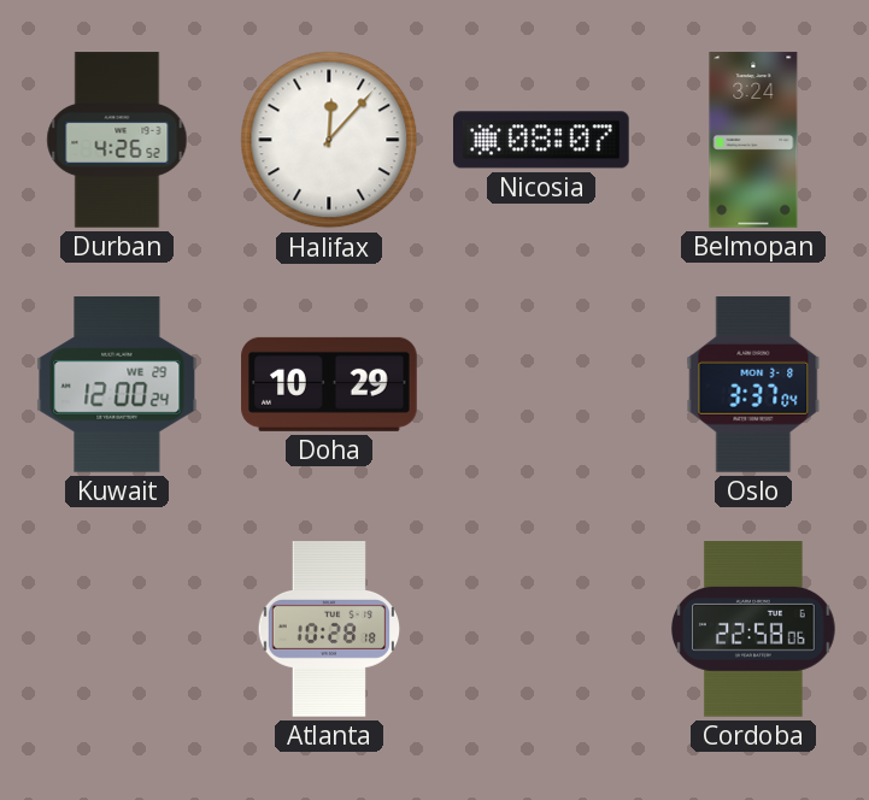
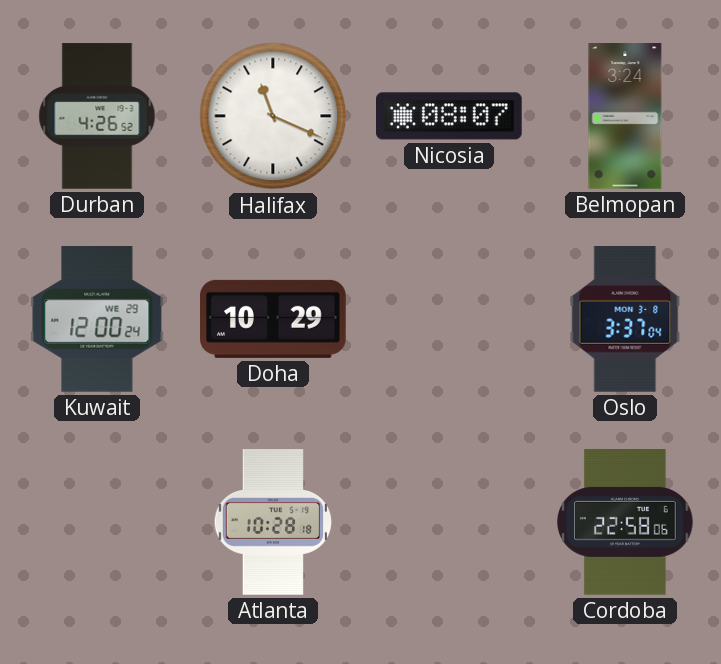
Halifax: 12:07 -> 11:19
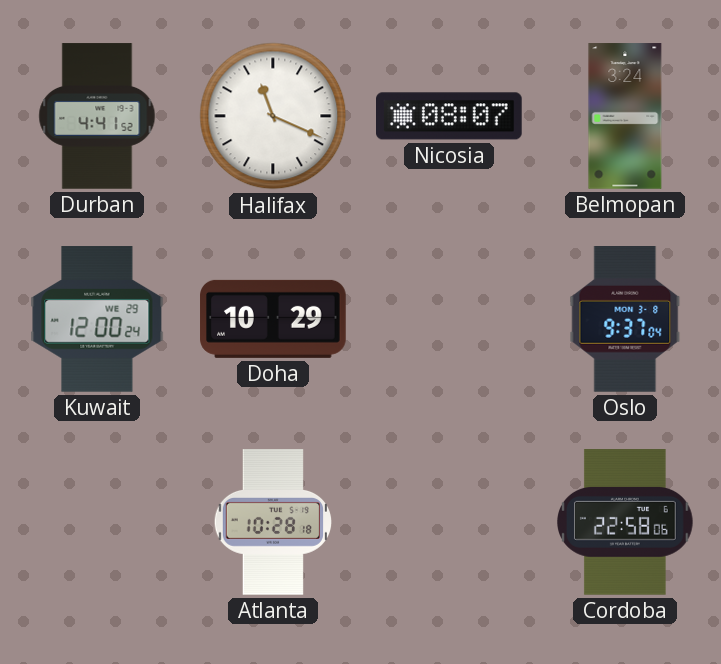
Durban: 4:26 -> 4:41
Oslo: 3:37 -> 9:37
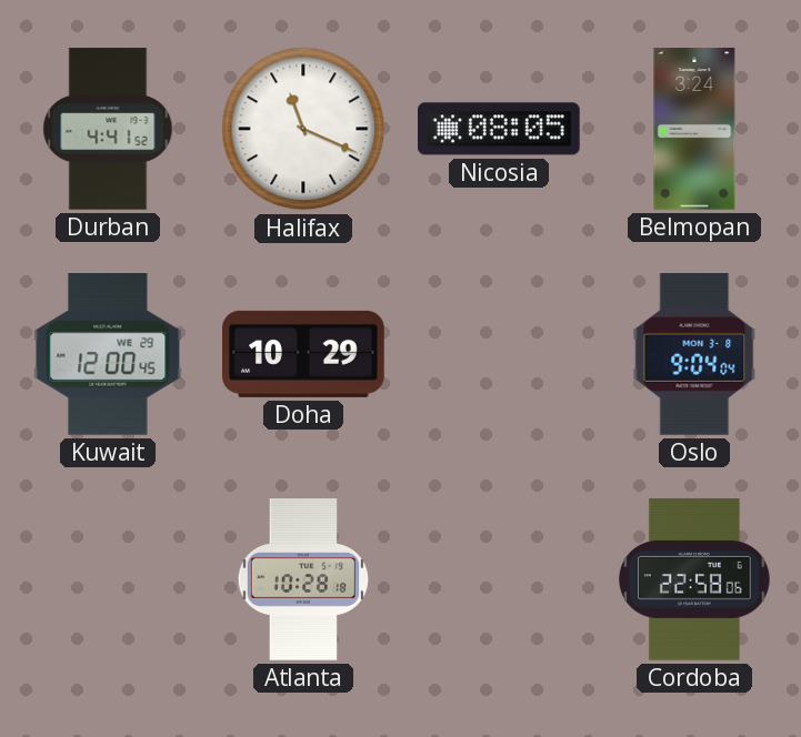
Nicosia: 08:07 -> 08:05
Kuwait: 12:00:24 -> 12:00:45
Oslo: 9:37 -> 9:04
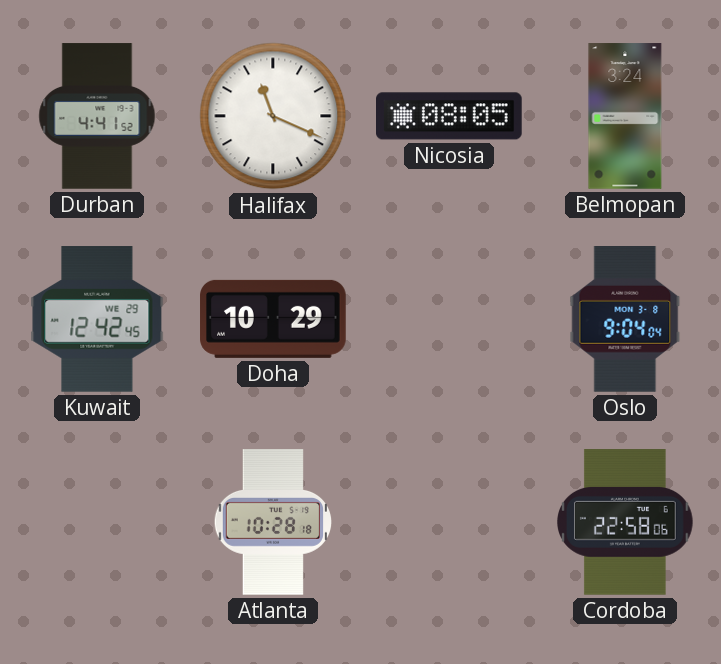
Kuwait: 12:00 -> 12:42
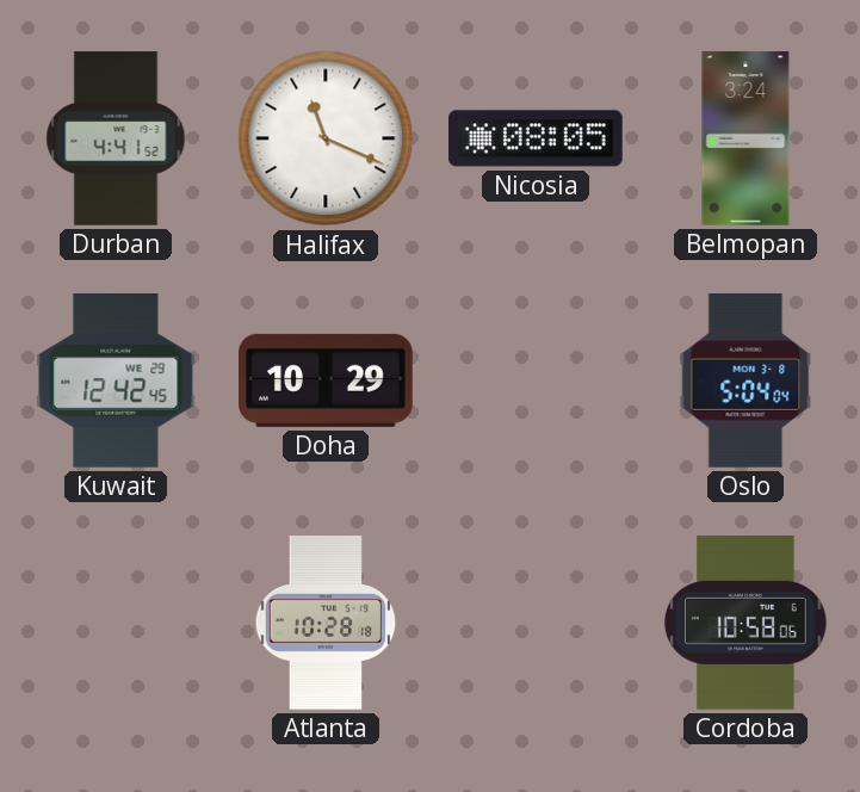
Oslo: 9:04 -> 5:04
Cordoba: 22:58 -> 10:58
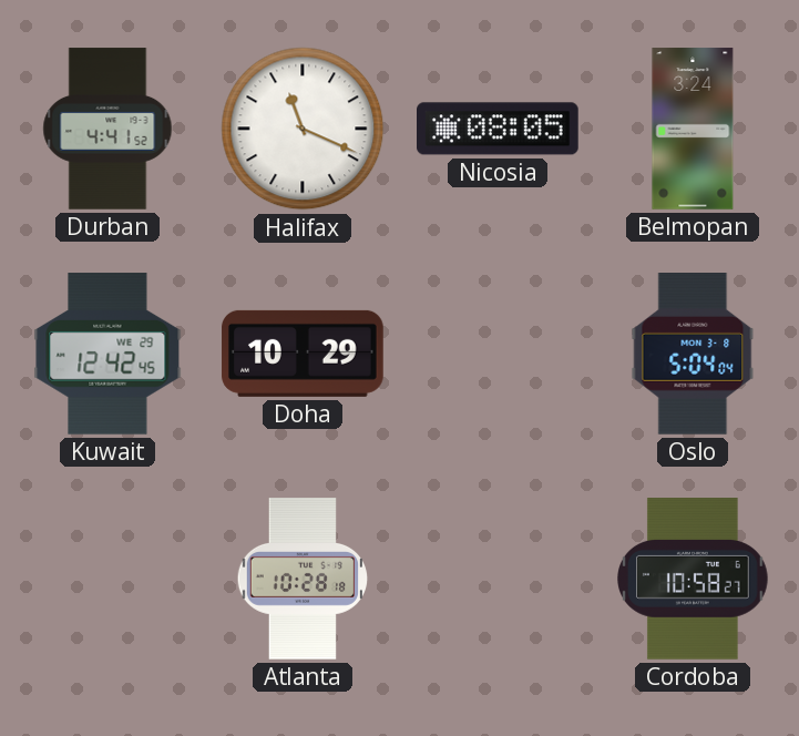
Cordoba: 10:58:06 -> 10:58:27
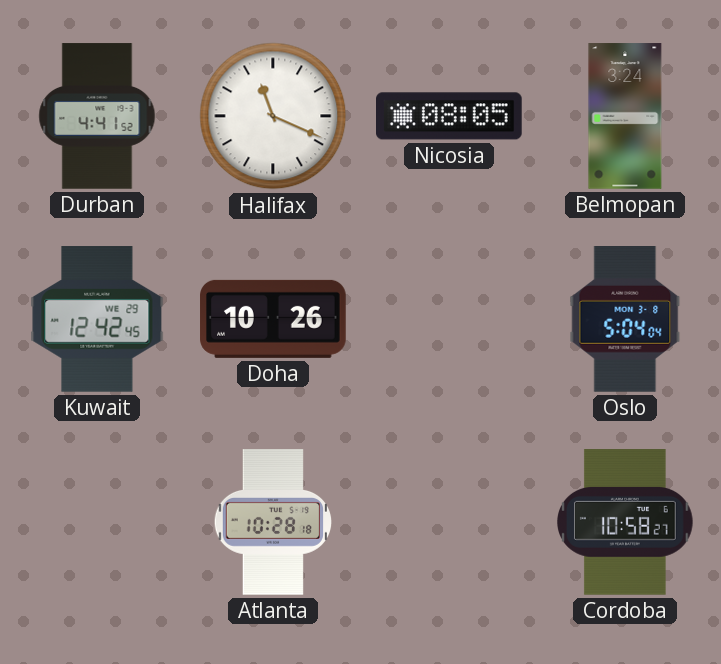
Doha: 10:29 -> 10:26
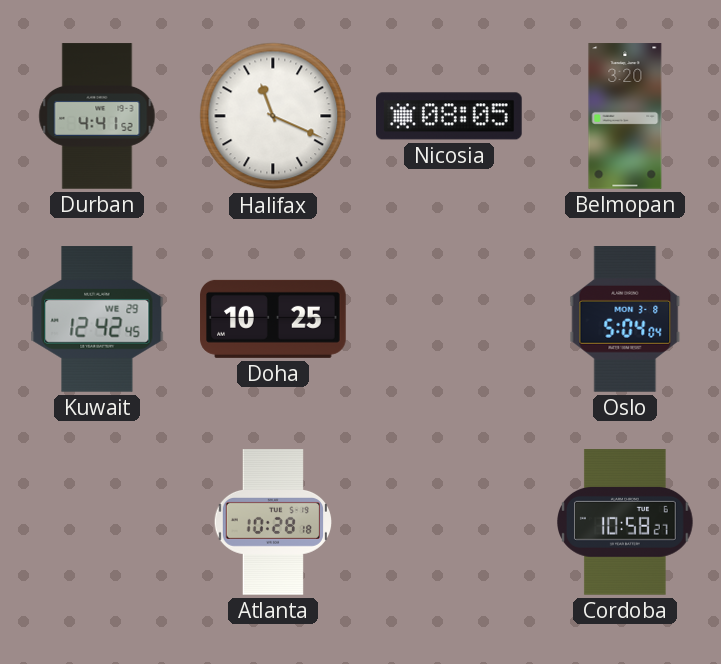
Belmopan: 3:24 -> 3:20
Doha: 10:26 -> 10:25
